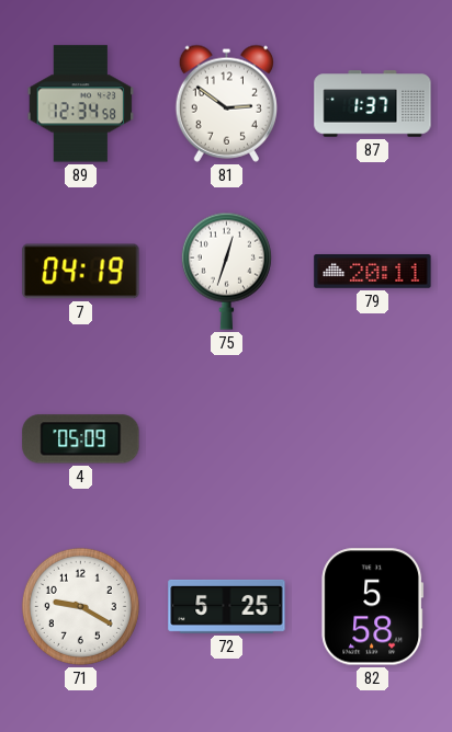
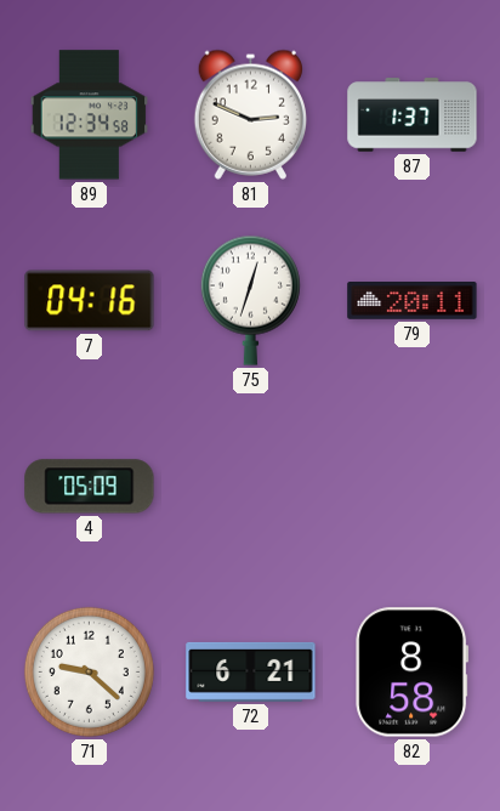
81: 2:51 -> 2:49
7: 04:19 -> 04:16
71: 9:20 -> 9:22
72: 5:25 -> 6:21
82: 5:58 -> 8:58
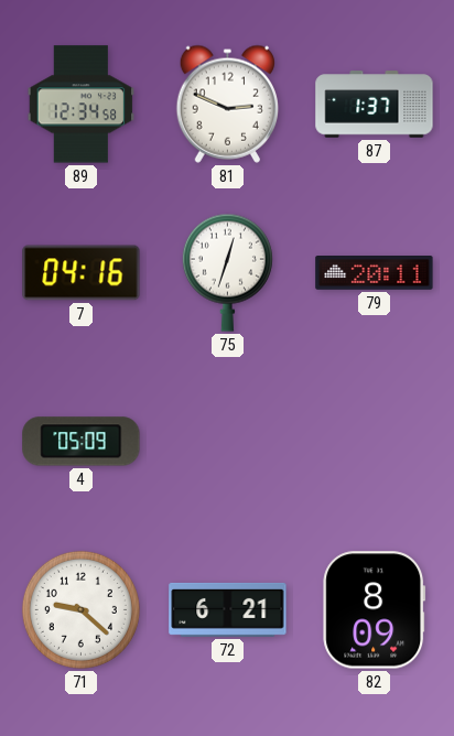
82: 8:58 -> 8:09
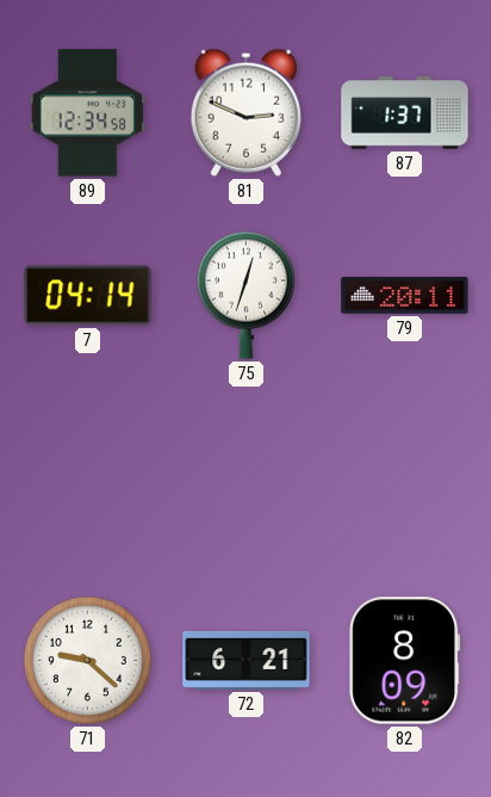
7: 04:16 -> 04:14
4: 05:09 -> none
